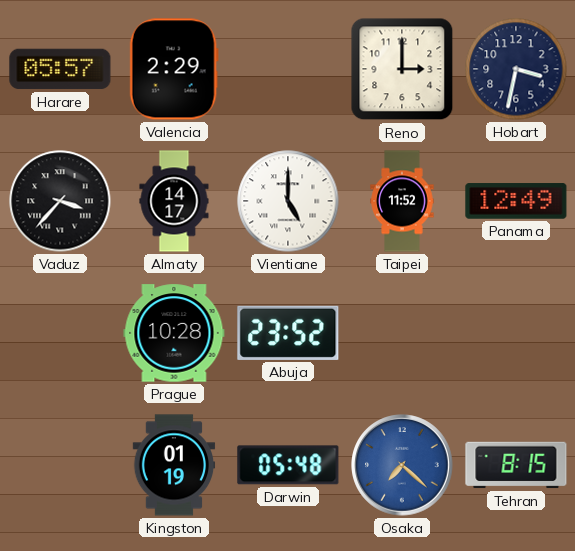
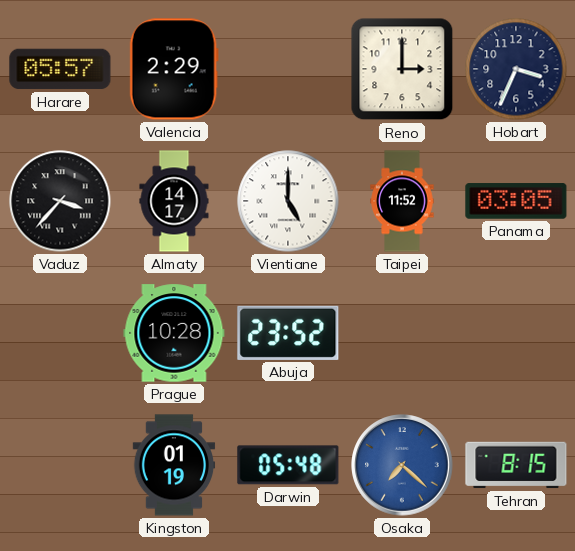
Hobart: 3:32 -> 3:34
Panama: 12:49 -> 03:05
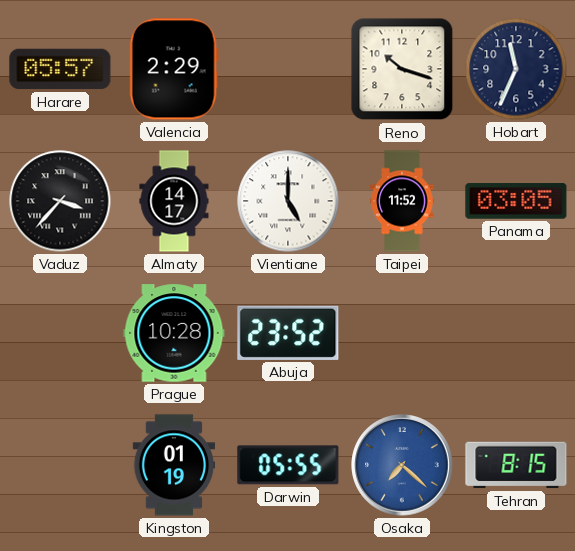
Reno: 3:00 -> 10:18
Hobart: 3:34 -> 11:34
Darwin: 05:48 -> 05:55
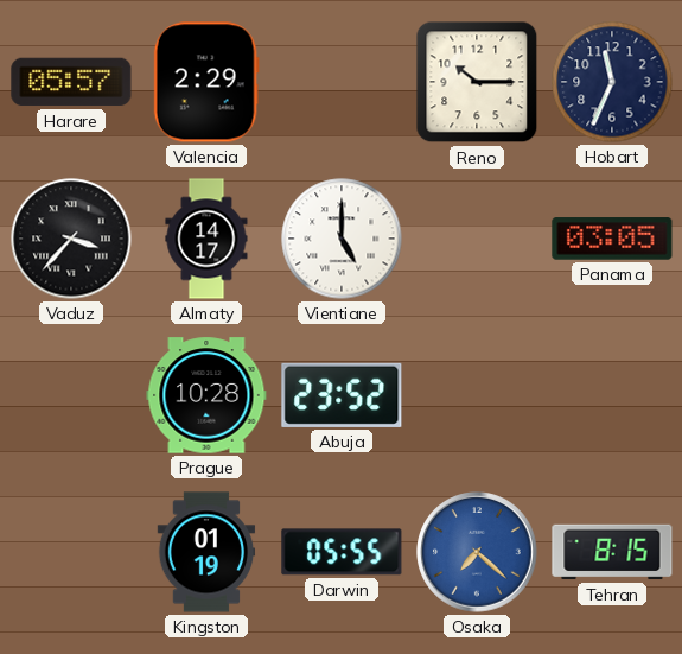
Reno: 10:18 -> 10:15
Taipei: 11:52 -> none
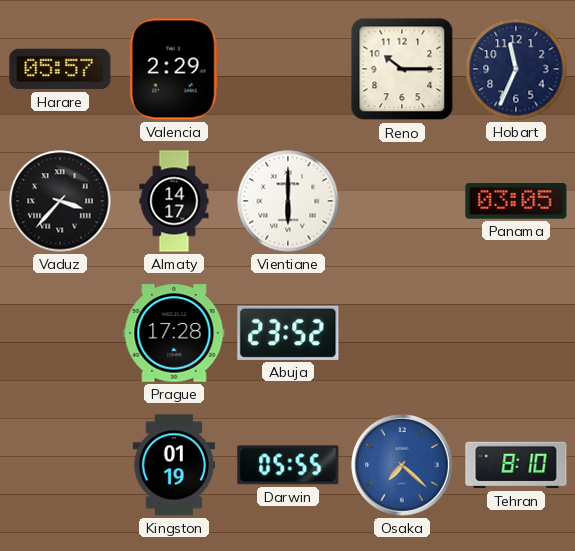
Vientiane: 5:00 -> 6:00
Prague: 10:28 -> 17:28
Tehran: 8:15 -> 8:10
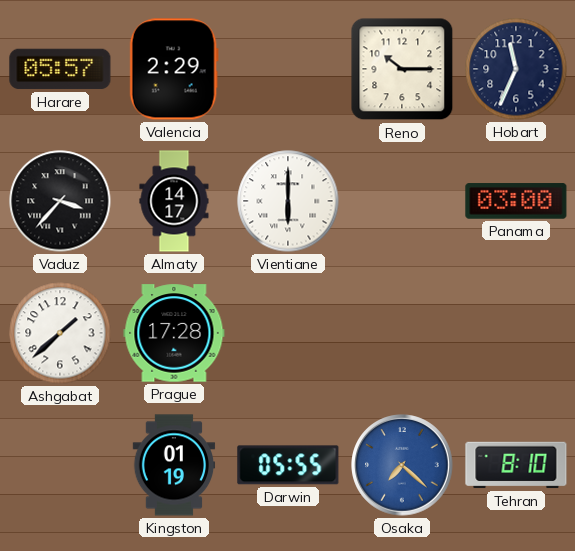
Panama: 03:05 -> 03:00
Ashgabat: none -> 1:38
Abuja: 23:52 -> none
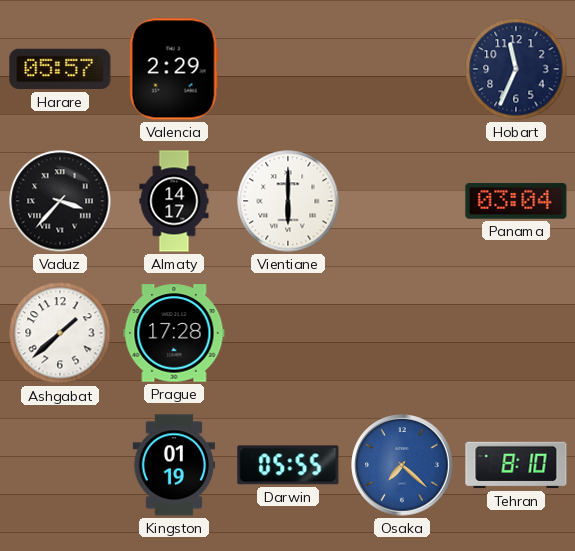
Reno: 10:15 -> none
Panama: 03:00 -> 03:04
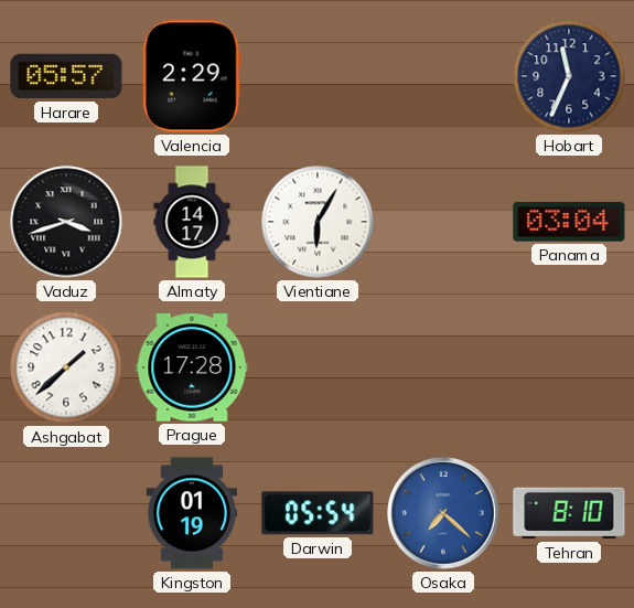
Vaduz: 3:37 -> 3:42
Vientiane: 6:00 -> 6:05
Darwin: 05:55 -> 05:54
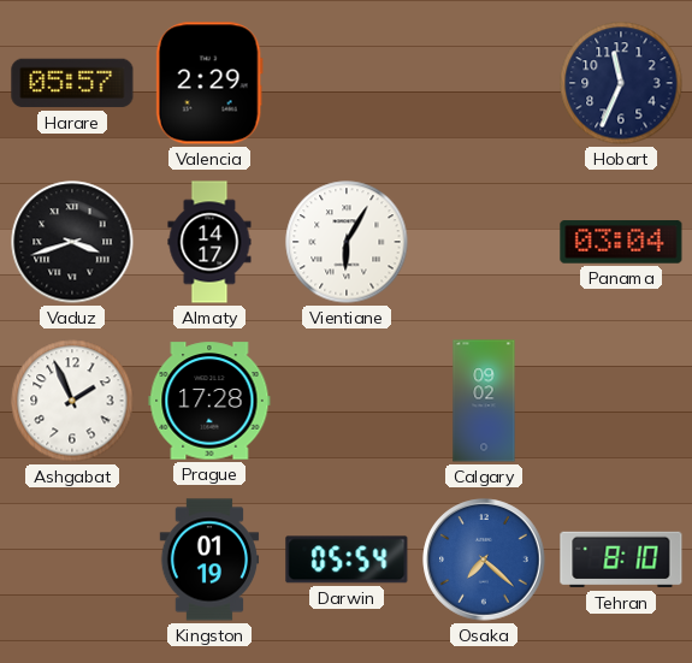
Ashgabat: 1:38 -> 1:56
Calgary: none -> 09:02
